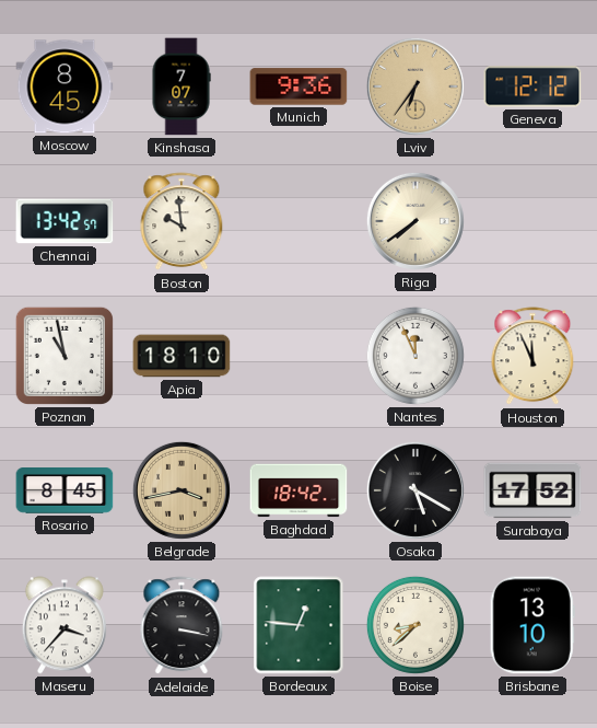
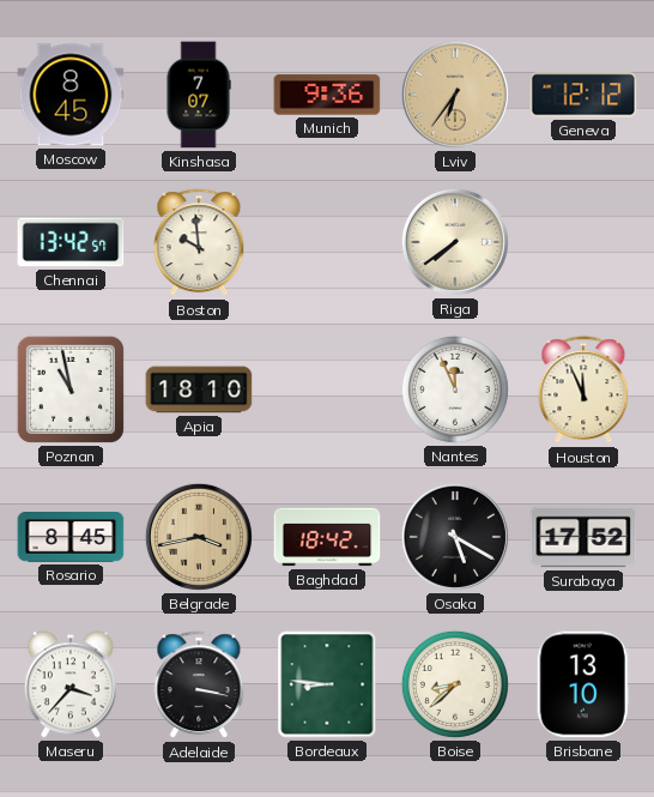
Bordeaux: 12:46 -> 8:46
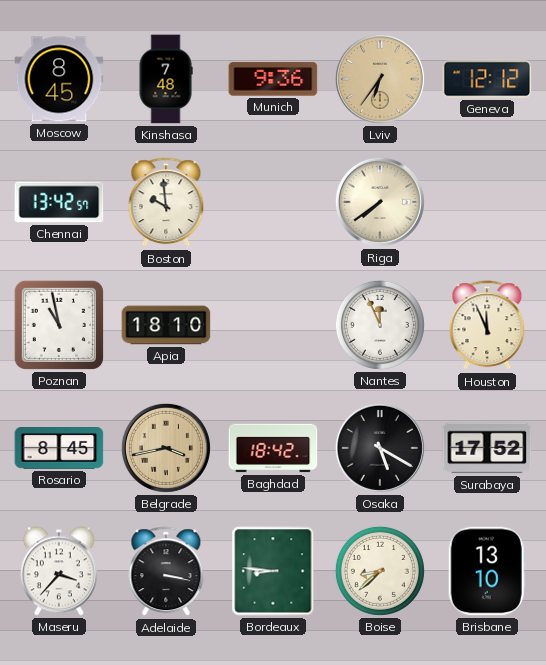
Kinshasa: 7:07 -> 7:48
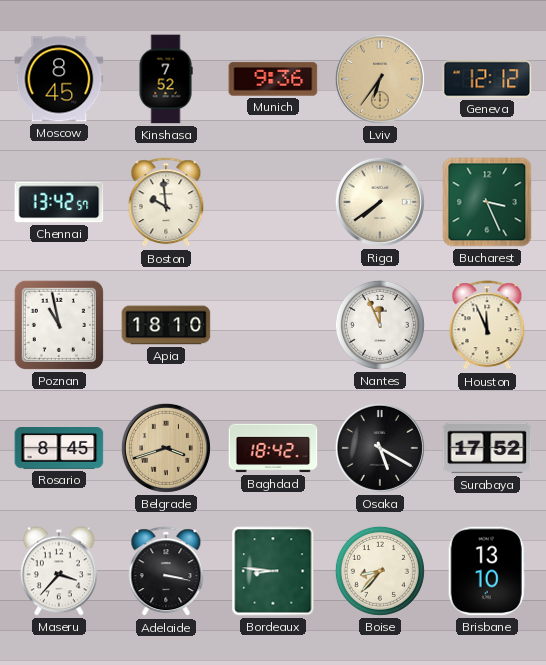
Kinshasa: 7:48 -> 7:52
Bucharest: none -> 3:26
Belgrade: 3:43 -> 3:42
Boise: 8:38 -> 8:37
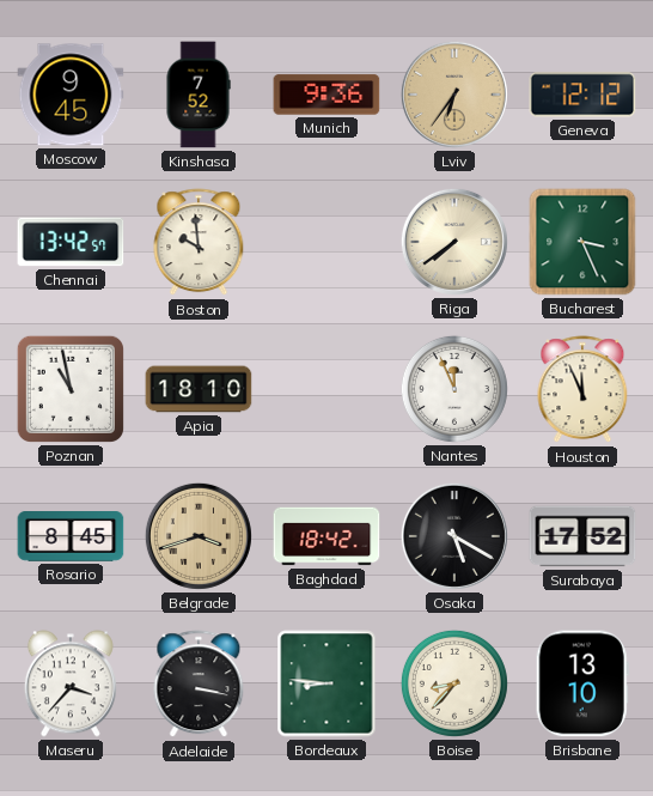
Moscow: 8:45 -> 9:45
